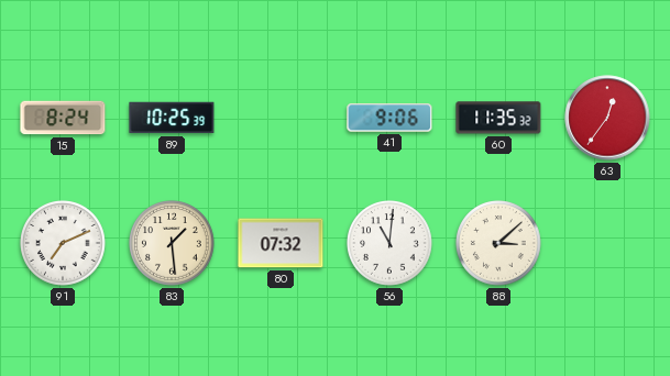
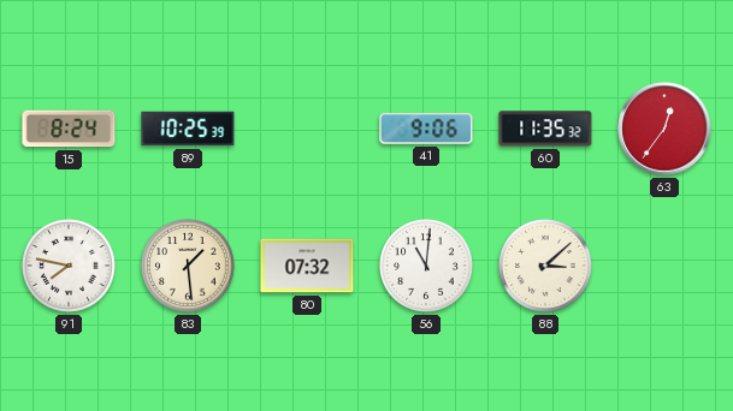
91: 7:11 -> 7:47
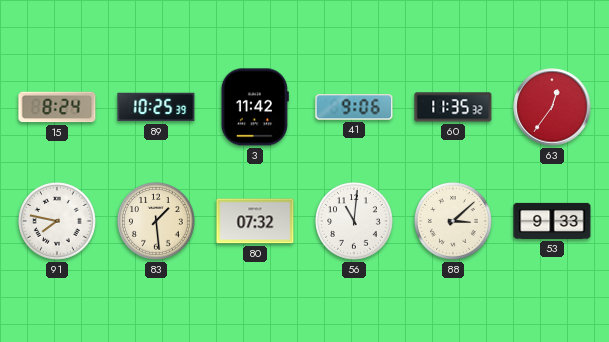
3: none -> 11:42
53: none -> 9:33
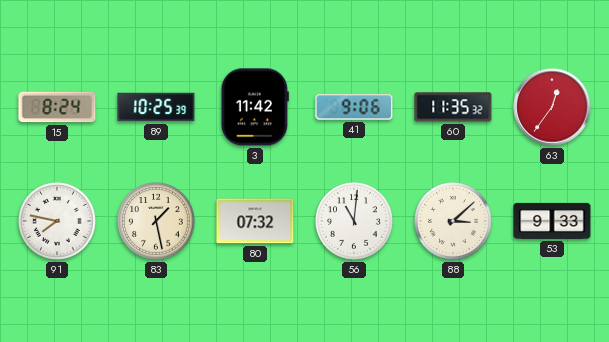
83: 1:29 -> 1:28
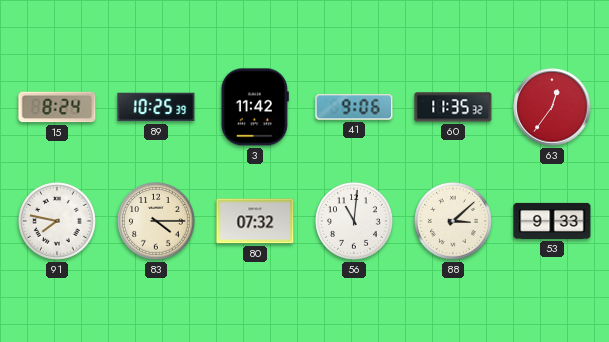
83: 1:28 -> 4:15
